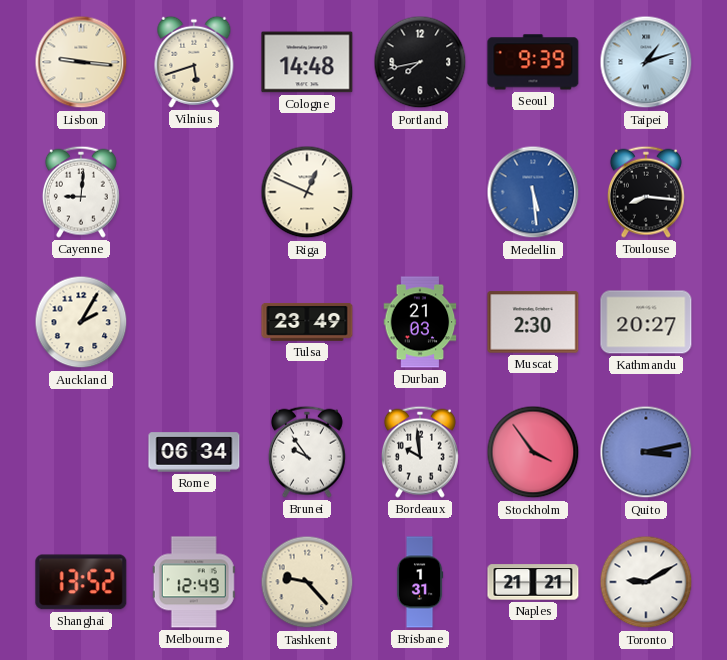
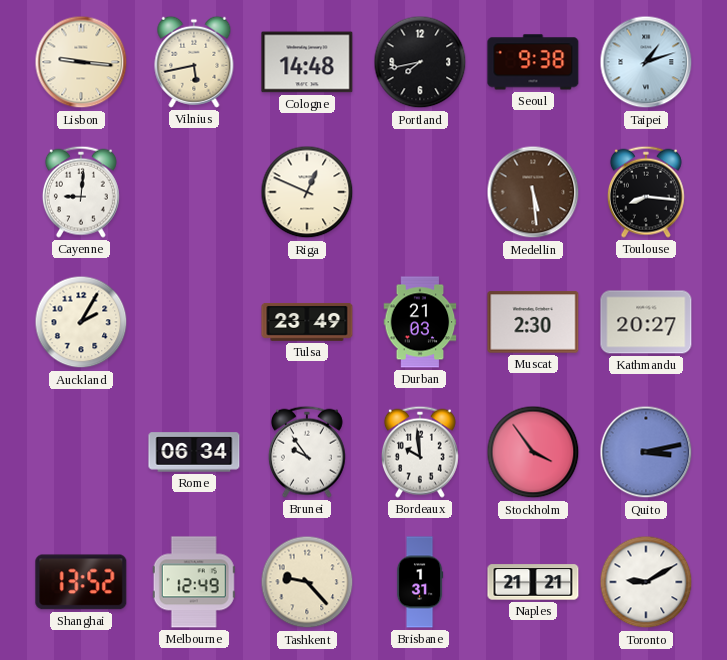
Vilnius: 5:42 -> 5:43
Seoul: 9:39 -> 9:38
Medellin dial: blue -> brown
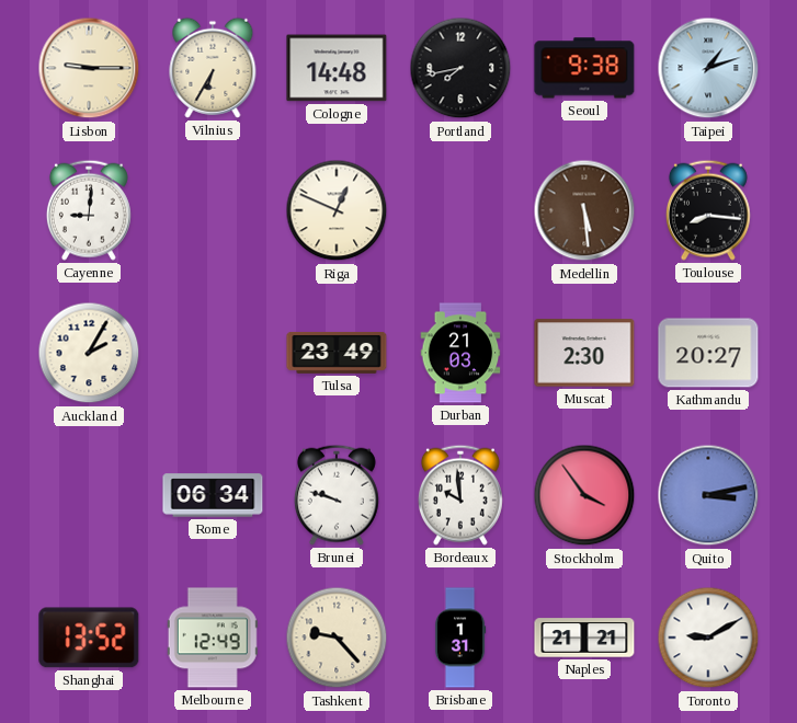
Lisbon: 9:16 -> 9:15
Vilnius: 5:43 -> 6:35
Brunei: 9:54 -> 9:48
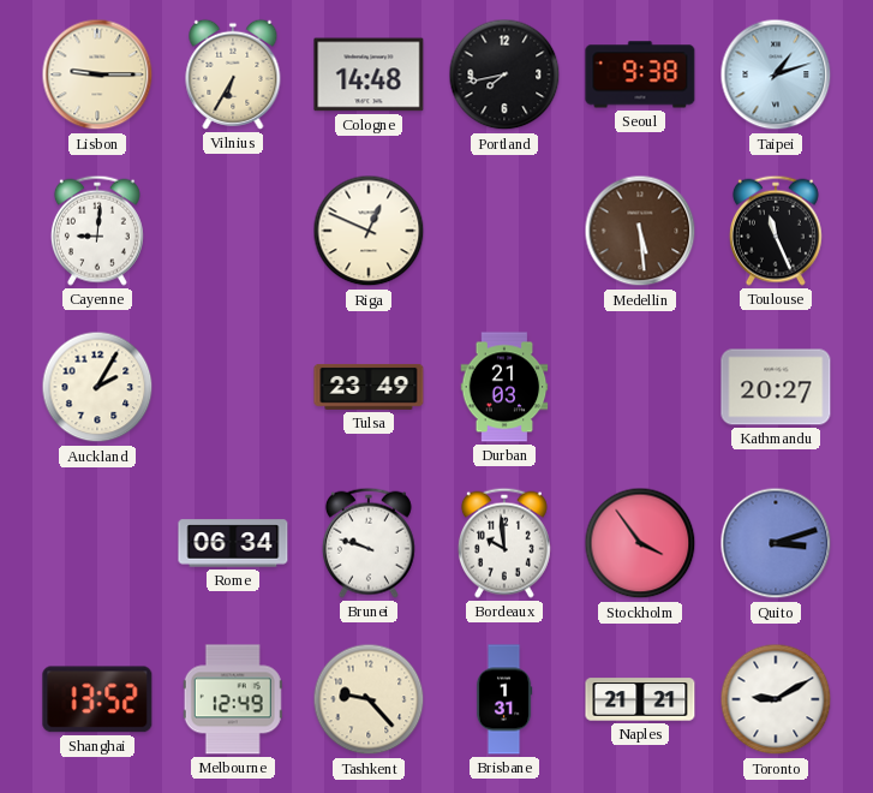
Toulouse: 8:16 -> 11:26
Muscat: 2:30 -> none
Quito: 3:13 -> 3:12
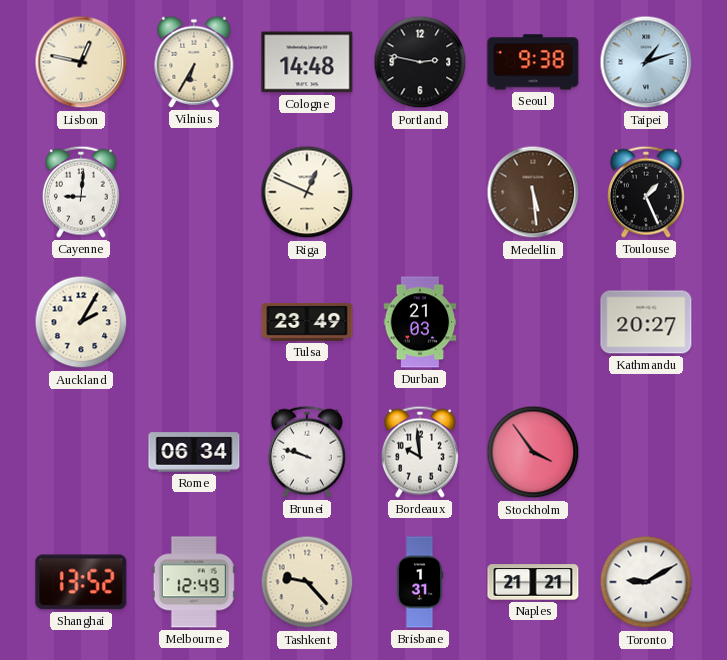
Lisbon: 9:15 -> 12:47
Portland: 7:43 -> 2:47
Toulouse: 11:26 -> 1:26
Quito: 3:12 -> none
